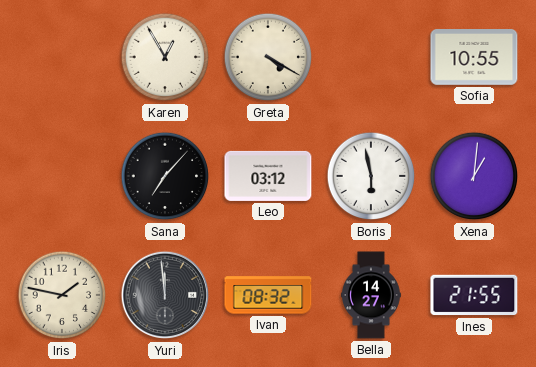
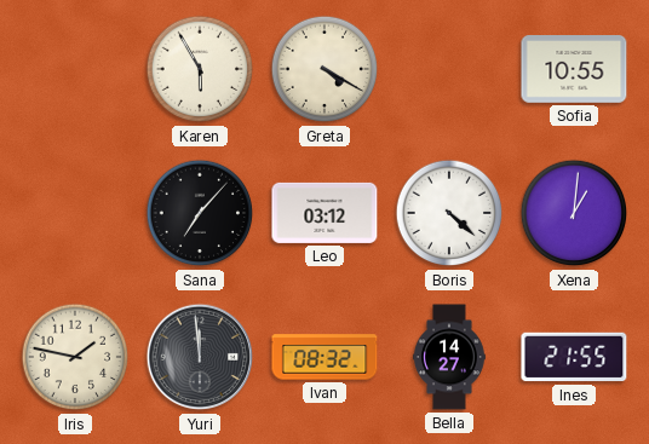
Karen: 12:55 -> 5:55
Boris: 5:58 -> 4:22
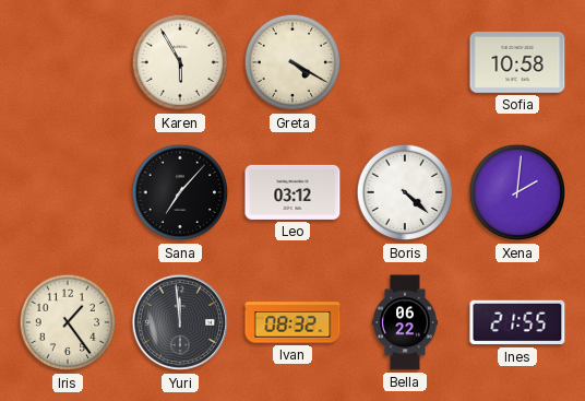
Sofia: 10:55 -> 10:58
Xena: 1:01 -> 2:01
Iris: 1:47 -> 1:24
Bella: 14:27 -> 06:22
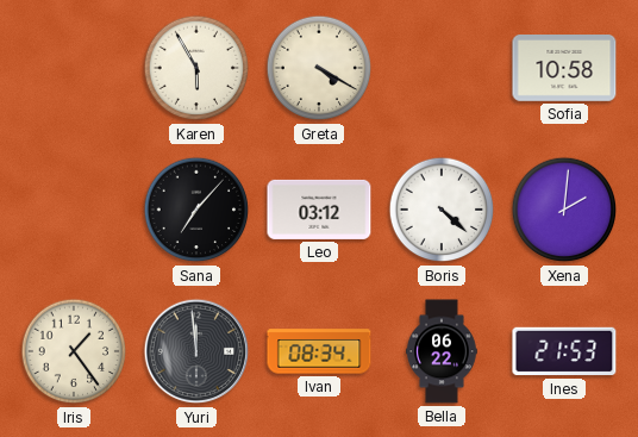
Ivan: 08:32 -> 08:34
Ines: 21:55 -> 21:53
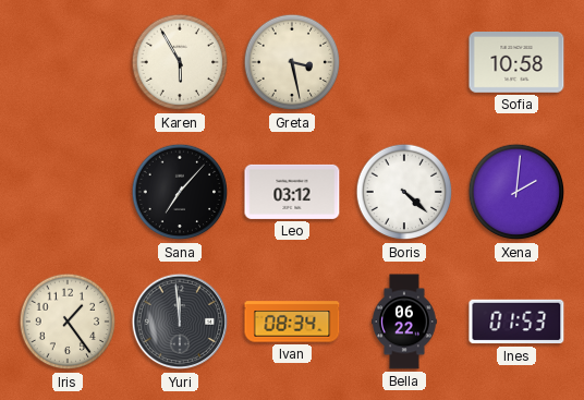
Greta: 4:20 -> 3:28
Ines: 21:53 -> 01:53
